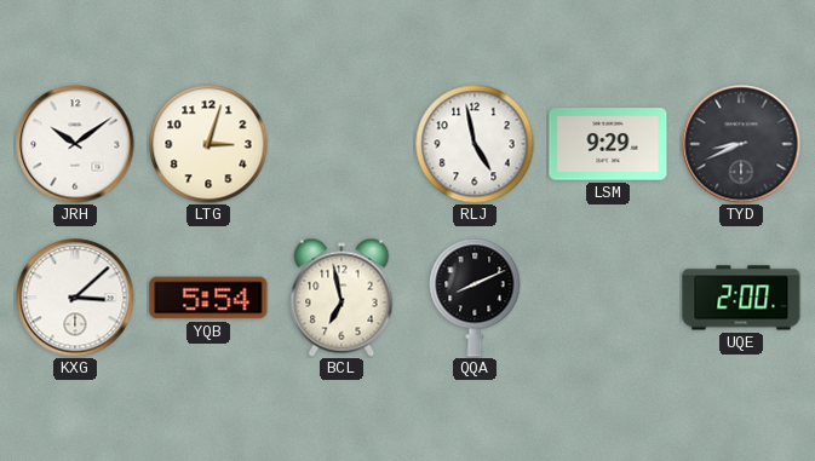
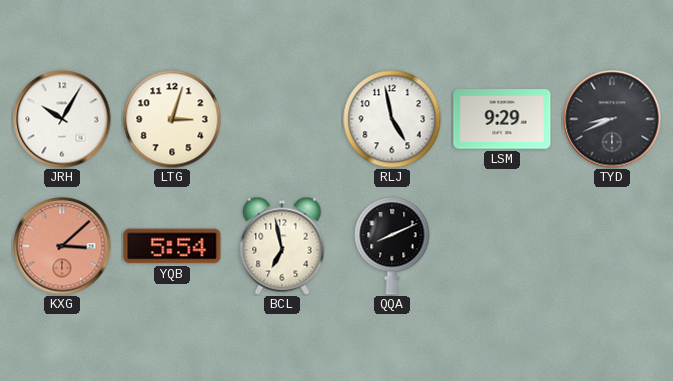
JRH: 10:09 -> 10:05
KXG dial: white -> salmon
UQE: 2:00 -> none
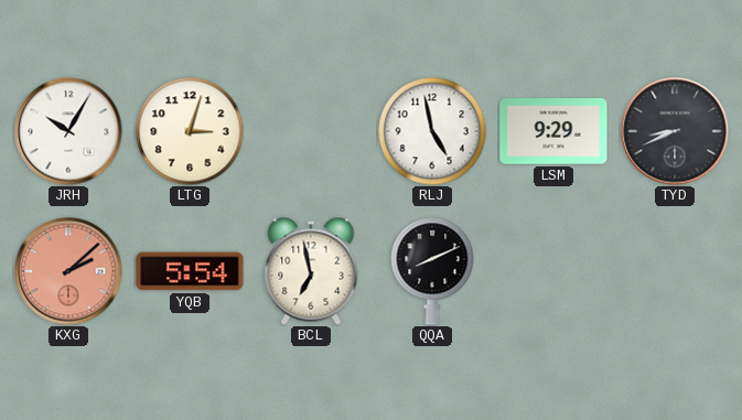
KXG: 3:08 -> 2:08
